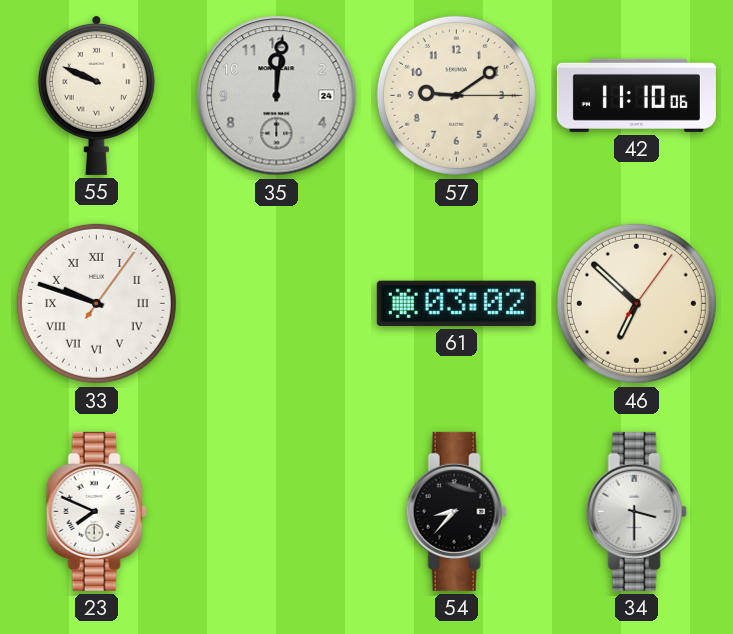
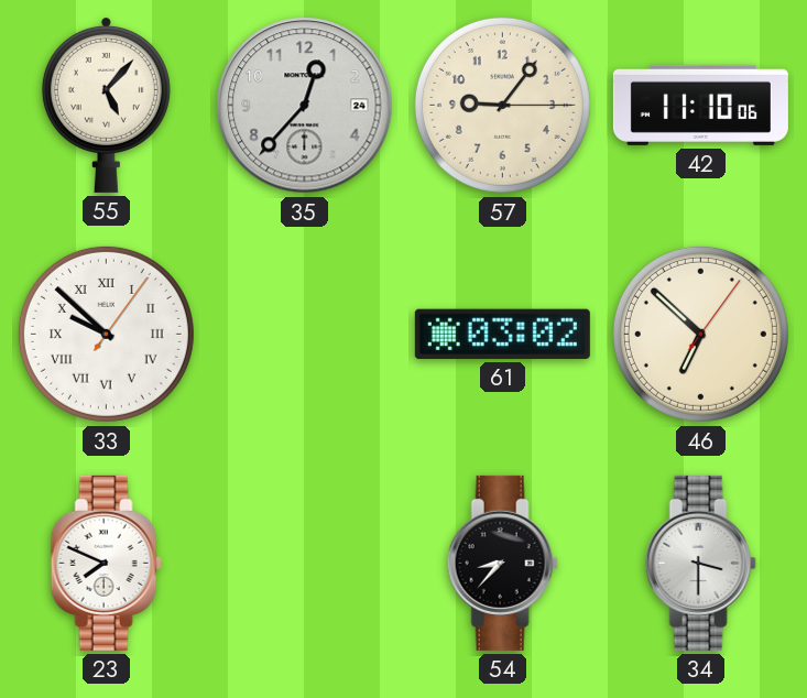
55: 9:49 -> 5:07
35: 12:01 -> 12:37
57: 9:09 -> 9:06
33: 9:48 -> 9:52
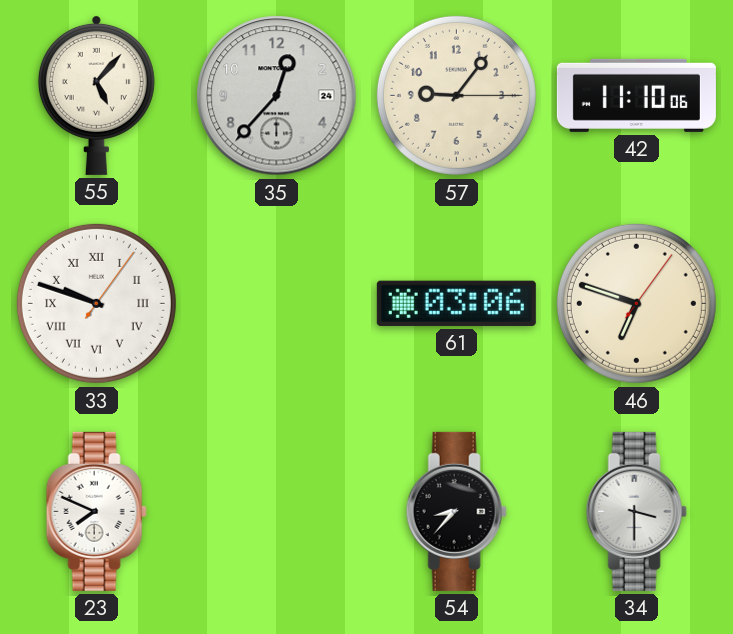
33: 9:52 -> 9:48
61: 03:02 -> 03:06
46: 6:52 -> 6:48
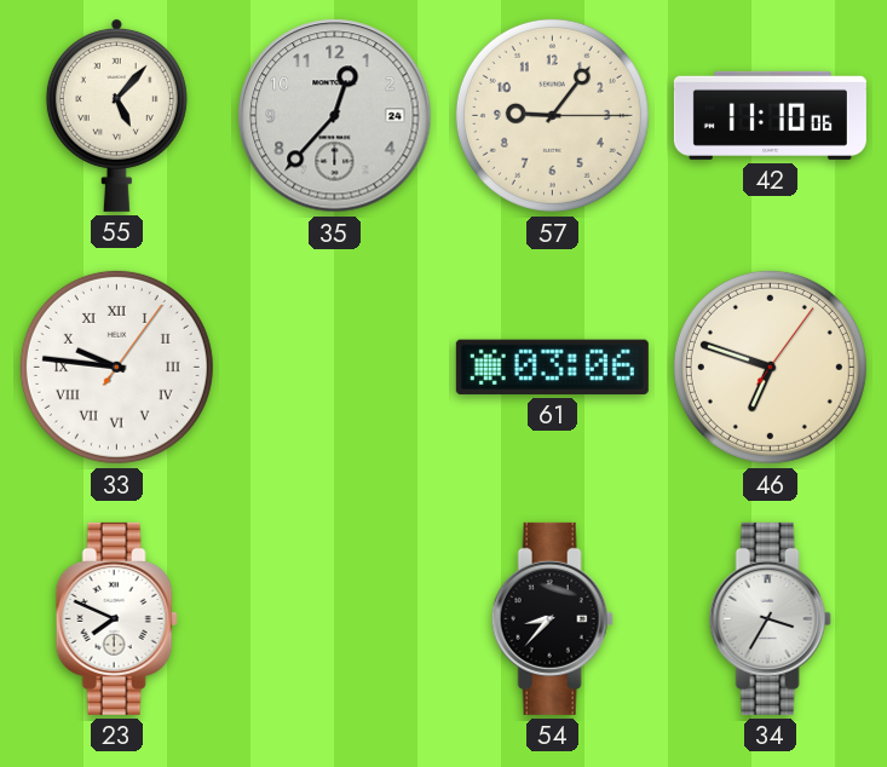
33: 9:48 -> 9:46
34: 3:30 -> 3:35
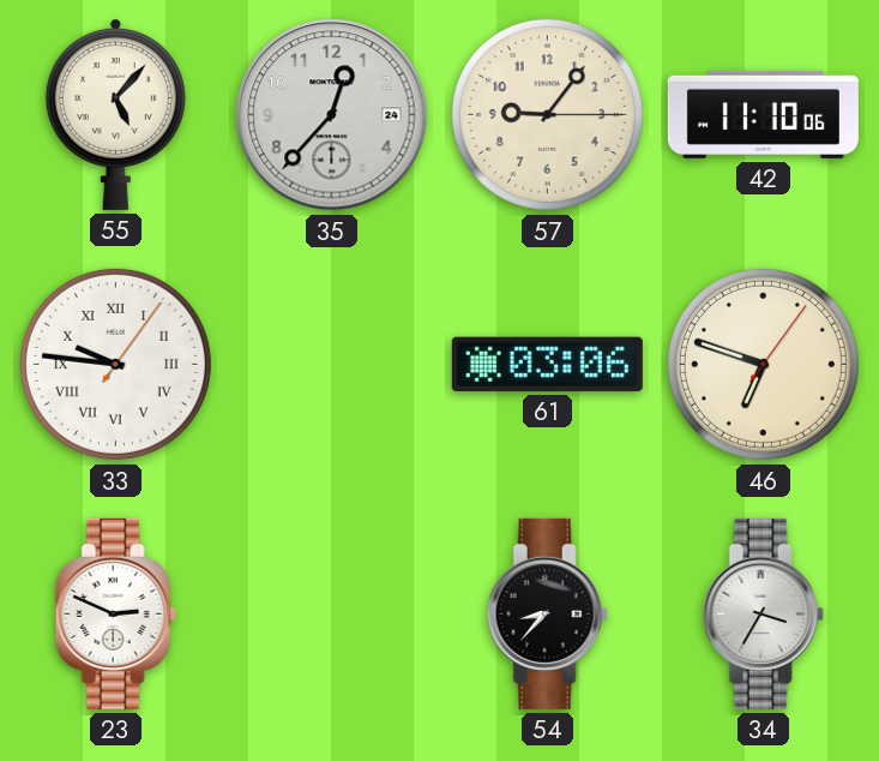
23: 7:49 -> 2:49
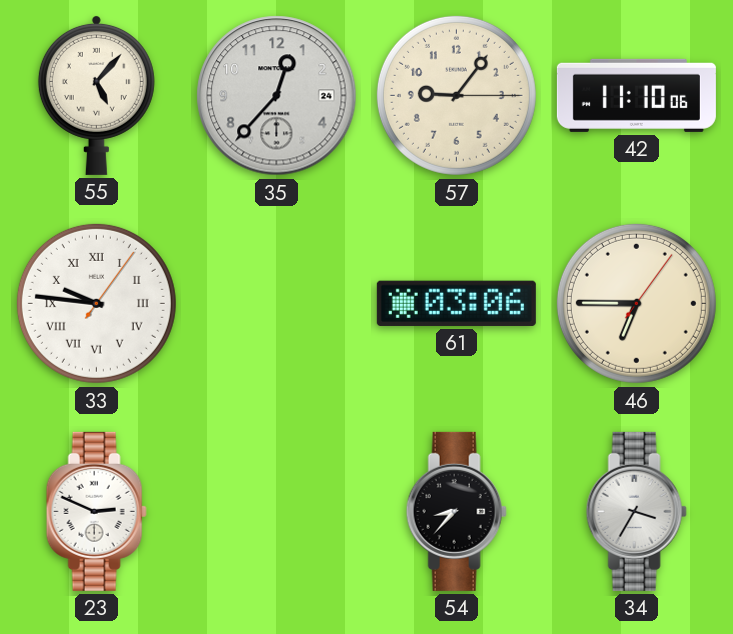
46: 6:48 -> 6:45
